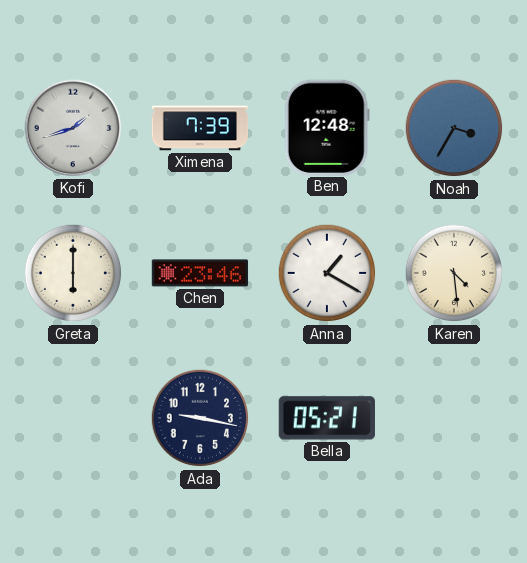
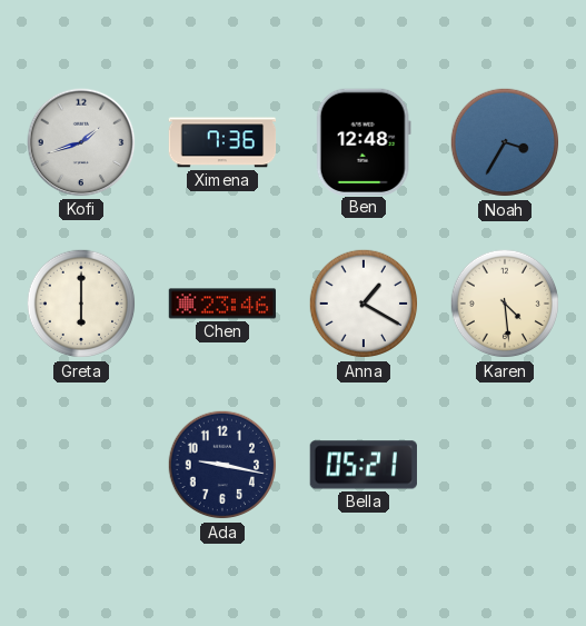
Ximena: 7:39 -> 7:36
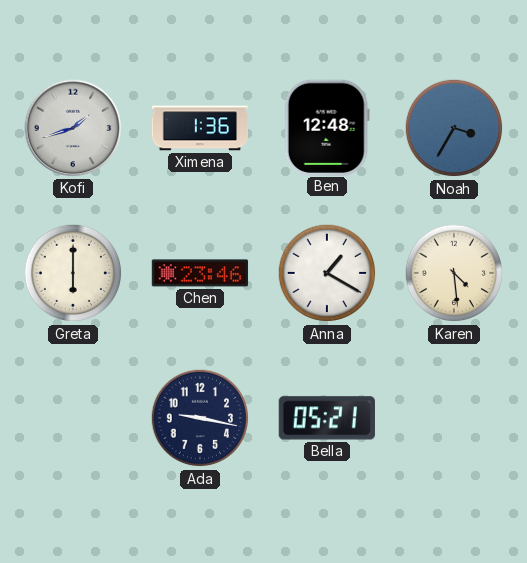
Ximena: 7:36 -> 1:36
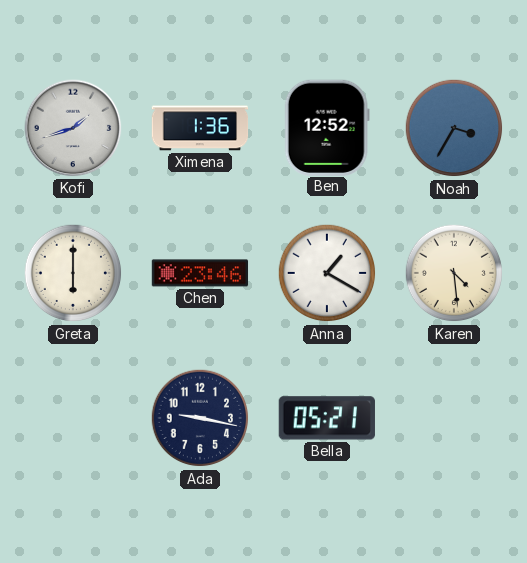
Ben: 12:48 -> 12:52
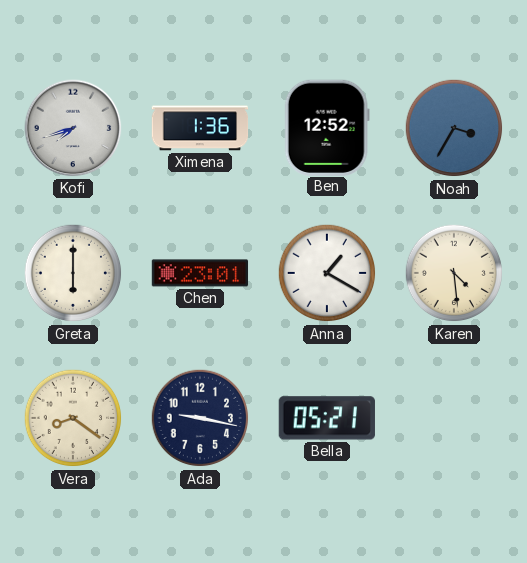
Kofi: 1:42 -> 7:42
Chen: 23:46 -> 23:01
Vera: none -> 8:21
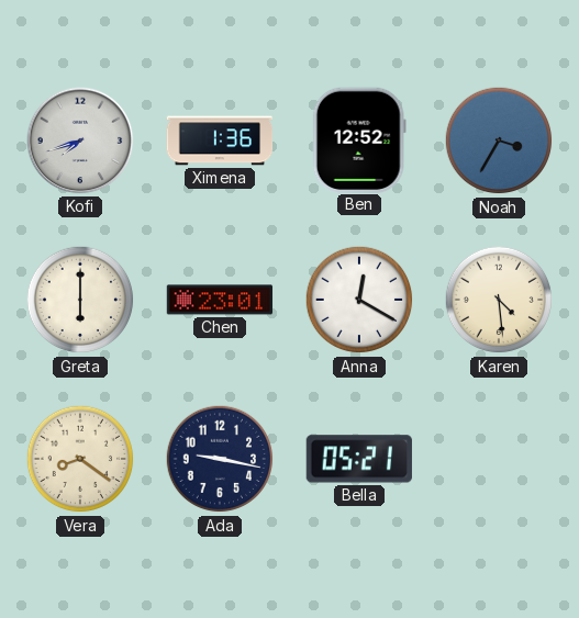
Anna: 1:20 -> 12:20
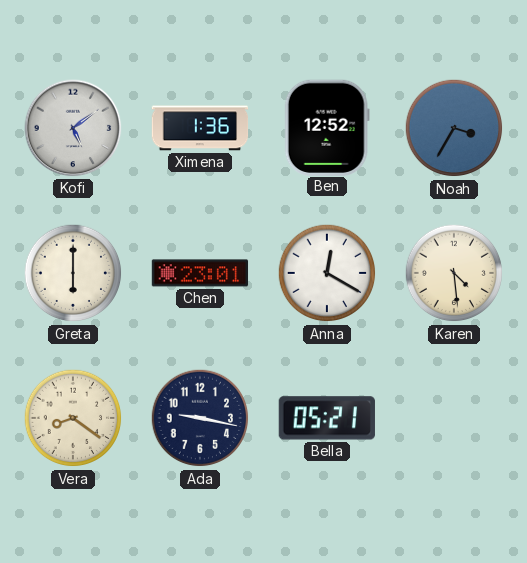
Kofi: 7:42 -> 5:09
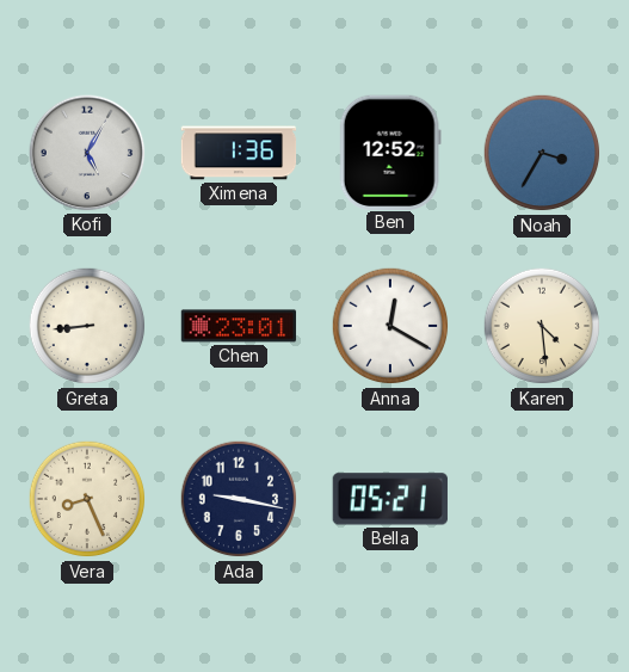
Kofi: 5:09 -> 5:05
Greta: 6:00 -> 8:44
Vera: 8:21 -> 8:26
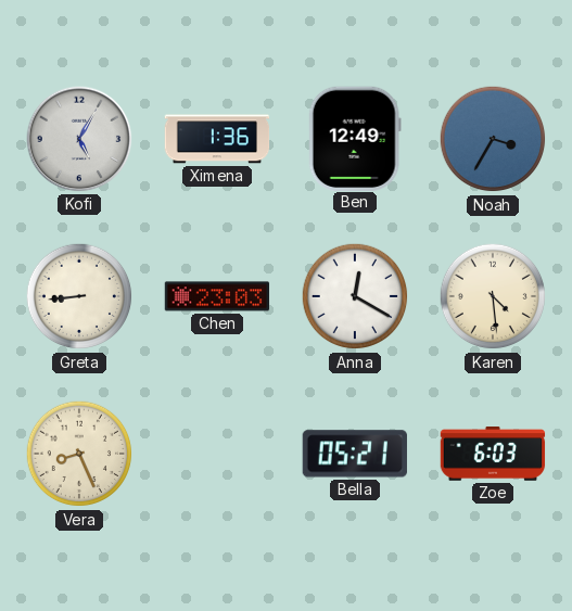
Ben: 12:52 -> 12:49
Chen: 23:01 -> 23:03
Ada: 9:17 -> none
Zoe: none -> 6:03
